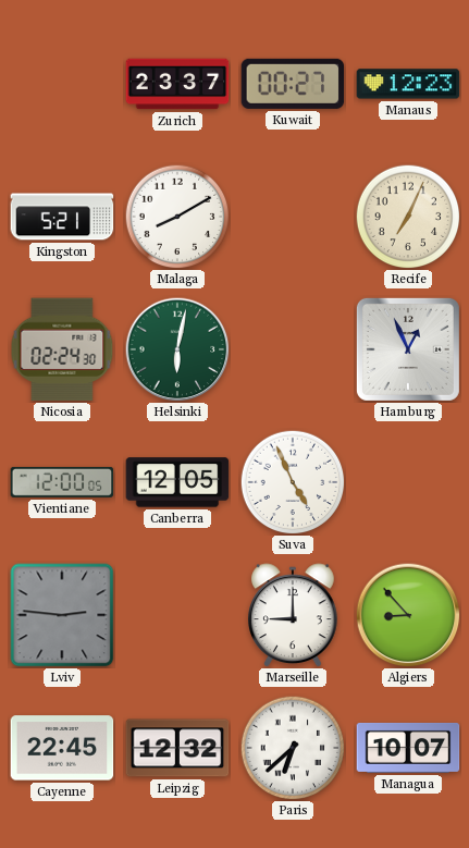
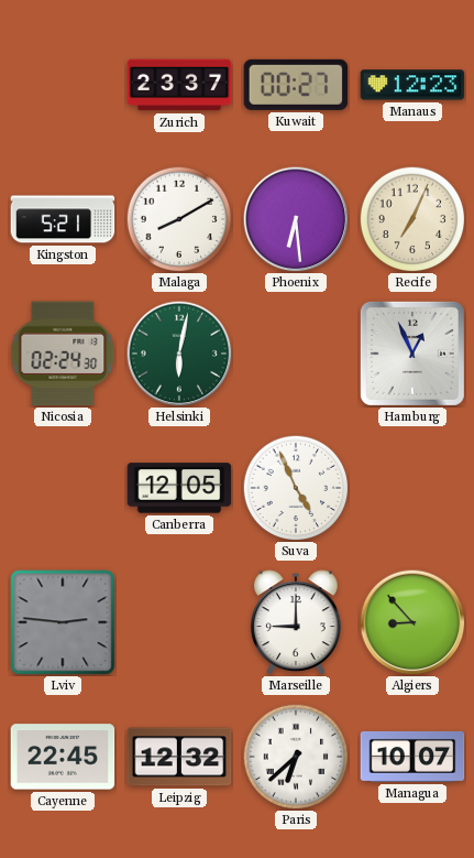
Phoenix: none -> 6:29
Vientiane: 12:00 -> none
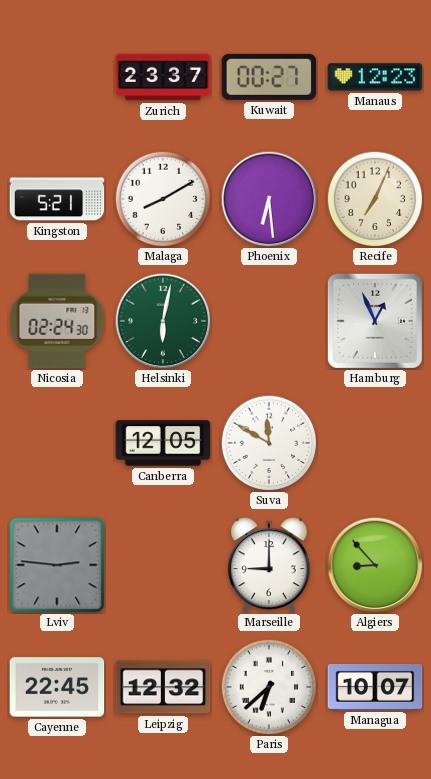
Suva: 4:56 -> 11:50
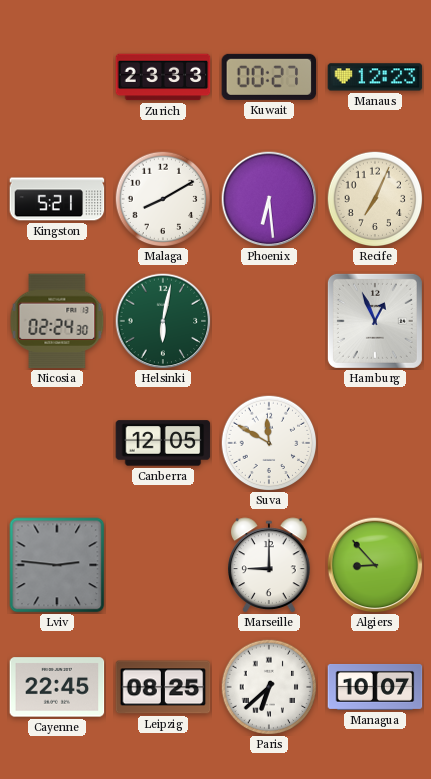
Zurich: 23:37 -> 23:33
Leipzig: 12:32 -> 08:25
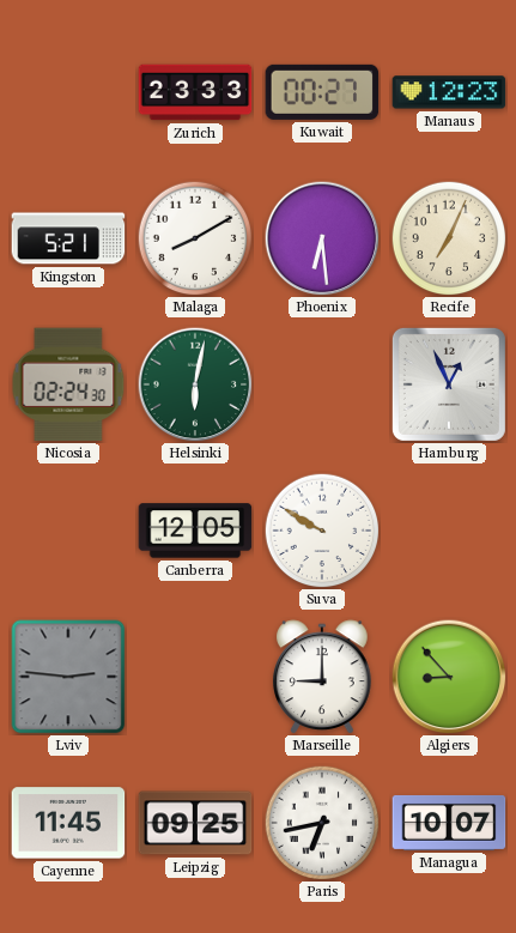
Suva: 11:50 -> 9:50
Cayenne: 22:45 -> 11:45
Leipzig: 08:25 -> 09:25
Paris: 6:38 -> 6:43
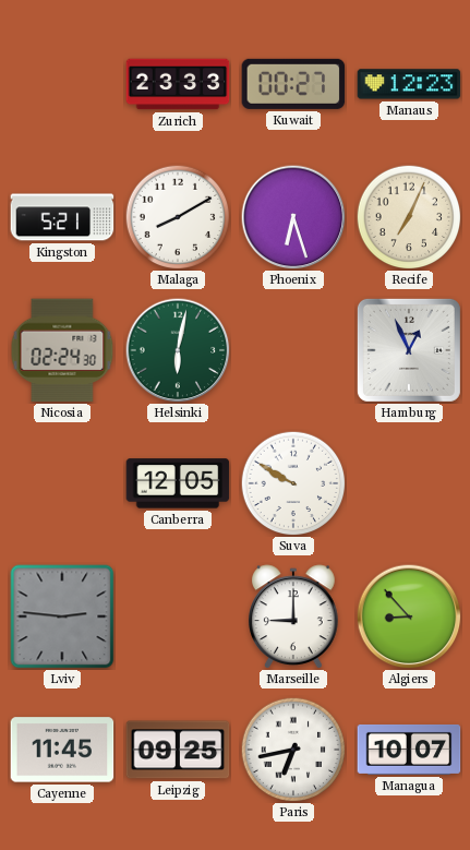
Phoenix: 6:29 -> 6:27
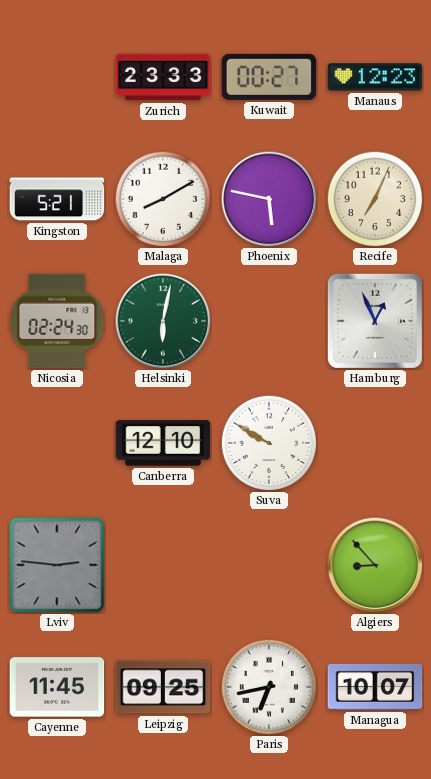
Phoenix: 6:27 -> 5:47
Canberra: 12:05 -> 12:10
Marseille: 9:00 -> none
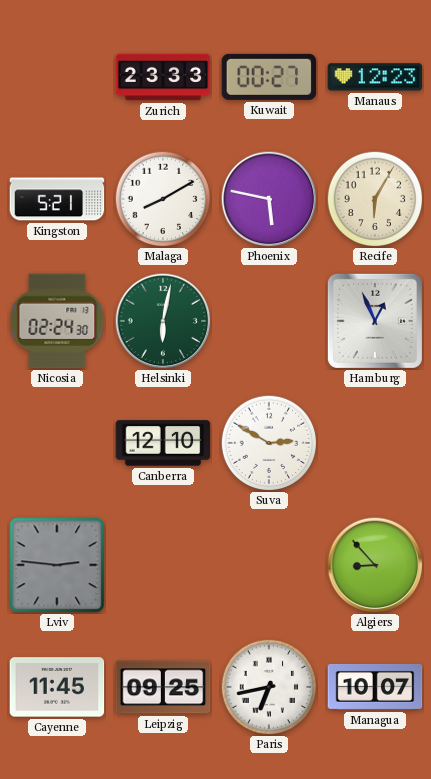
Recife: 7:04 -> 6:05
Suva: 9:50 -> 2:50
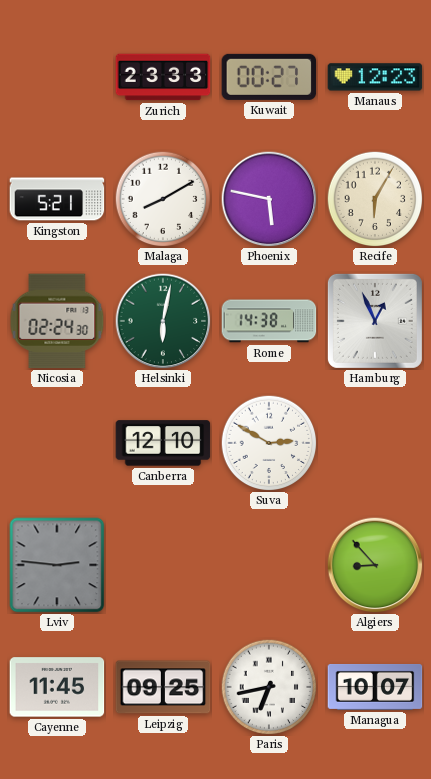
Rome: none -> 14:38
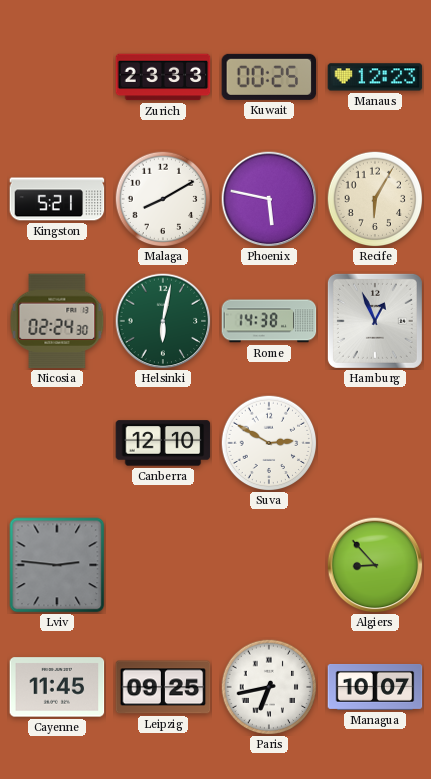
Kuwait: 00:27 -> 00:25
